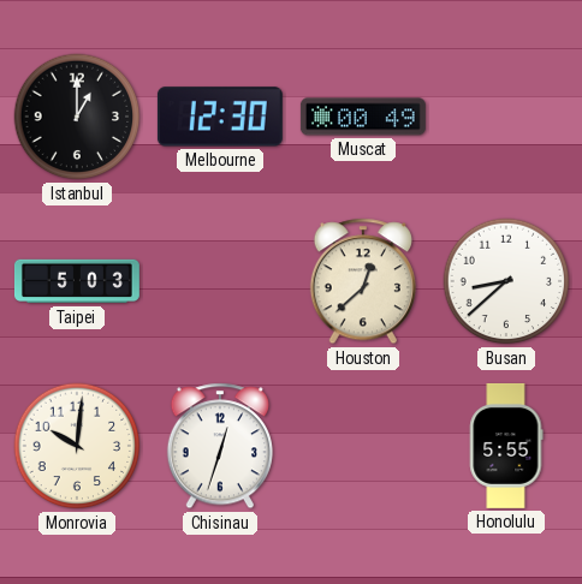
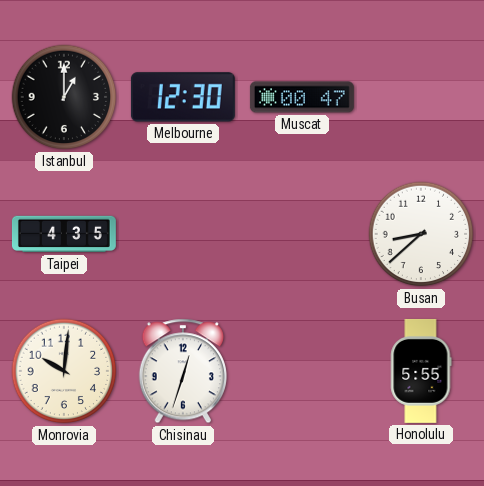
Muscat: 00:49 -> 00:47
Taipei: 5:03 -> 4:35
Houston: 12:38 -> none
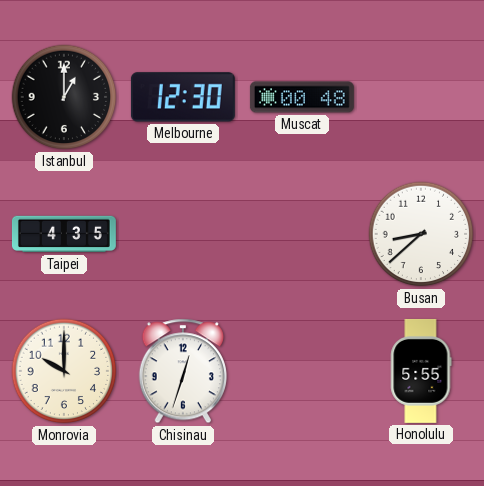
Muscat: 00:47 -> 00:48
Monrovia: 10:01 -> 10:00
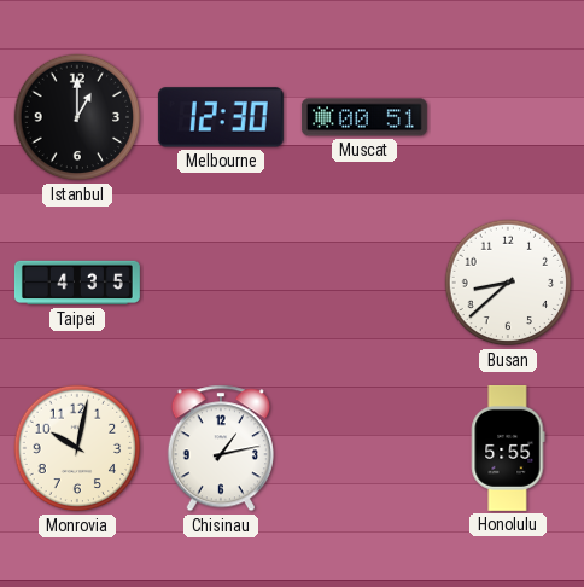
Muscat: 00:48 -> 00:51
Monrovia: 10:00 -> 10:02
Chisinau: 12:33 -> 1:13
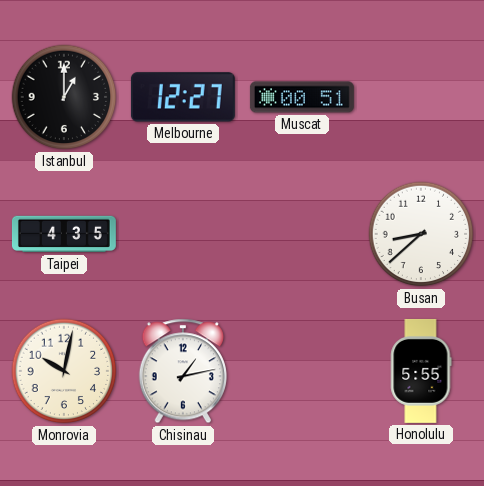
Melbourne: 12:30 -> 12:27
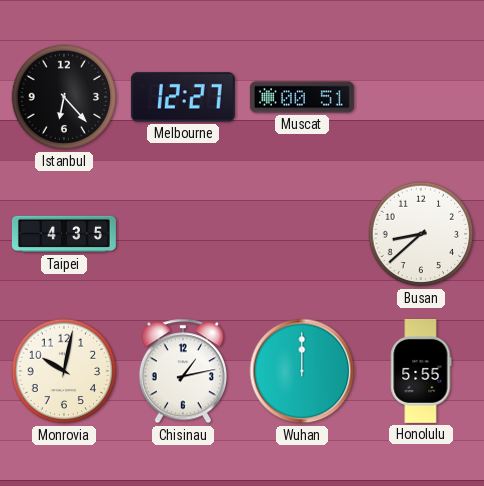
Istanbul: 1:00 -> 6:23
Wuhan: none -> 12:00
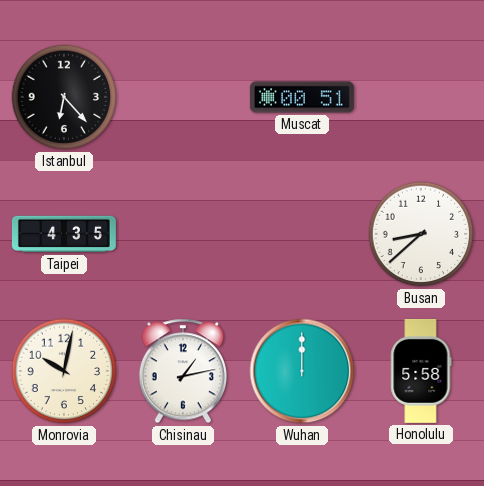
Melbourne: 12:27 -> none
Honolulu: 5:55 -> 5:58
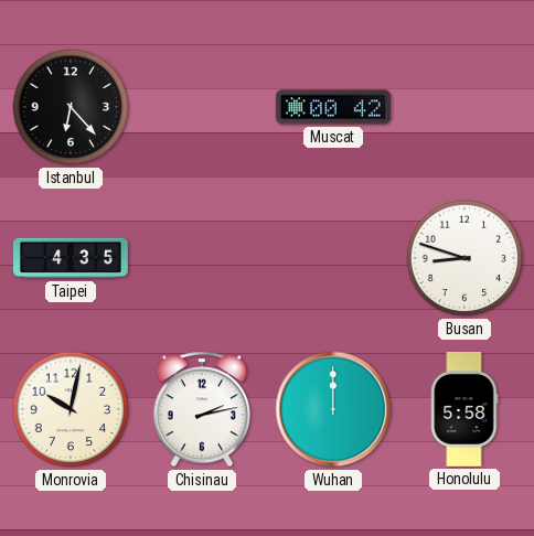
Muscat: 00:51 -> 00:42
Busan: 8:38 -> 8:48
Chisinau: 1:13 -> 2:13
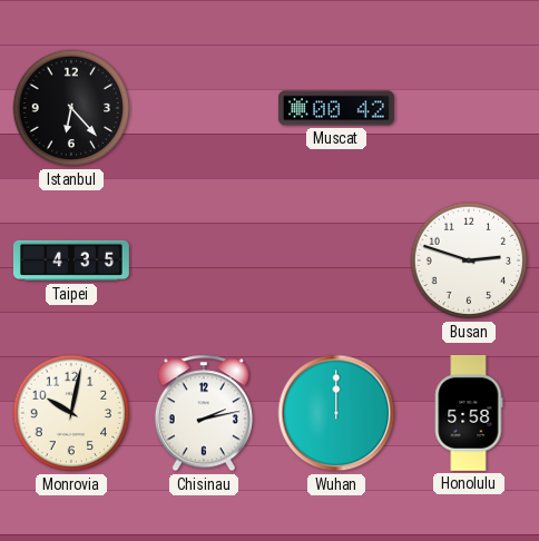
Busan: 8:48 -> 2:48
